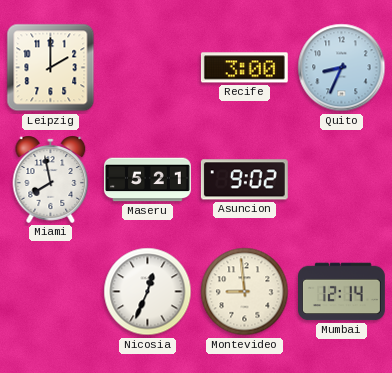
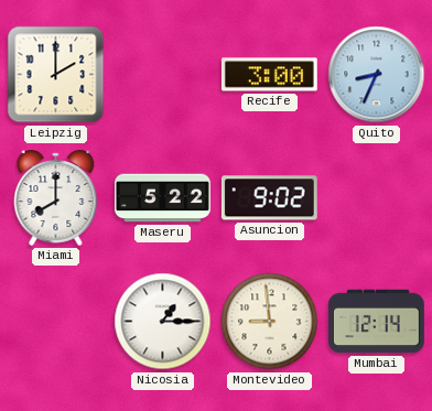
Miami: 7:58 -> 8:00
Maseru: 5:21 -> 5:22
Nicosia: 12:34 -> 1:15
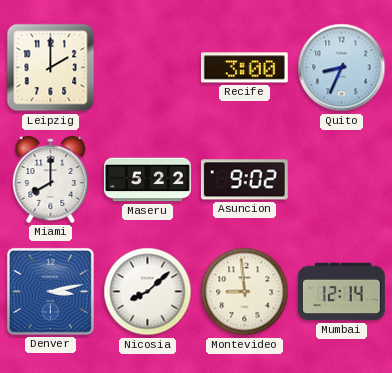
Denver: none -> 3:13
Nicosia: 1:15 -> 8:08
